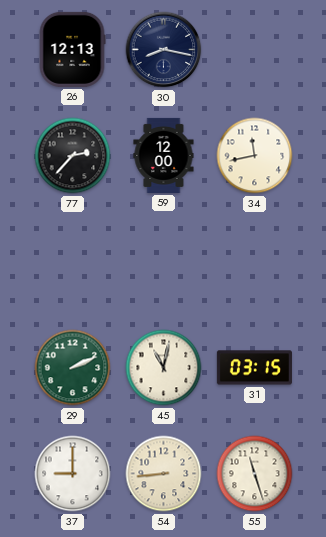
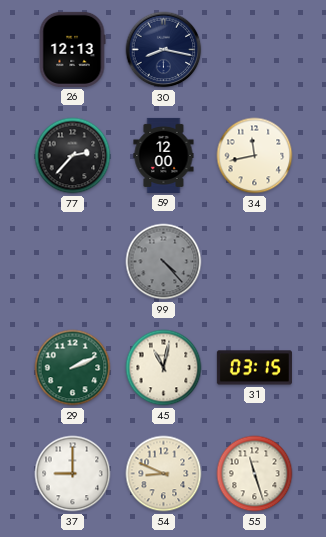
99: none -> 4:23
54: 8:44 -> 8:49
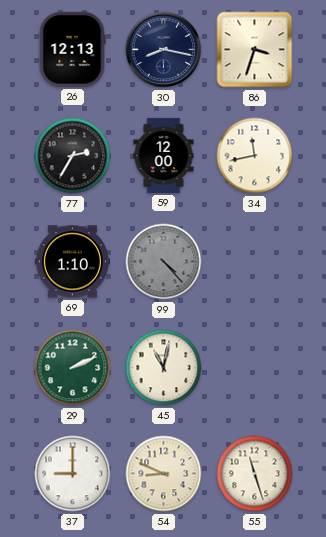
86: none -> 3:33
77: 2:37 -> 2:35
69: none -> 1:10
31: 03:15 -> none
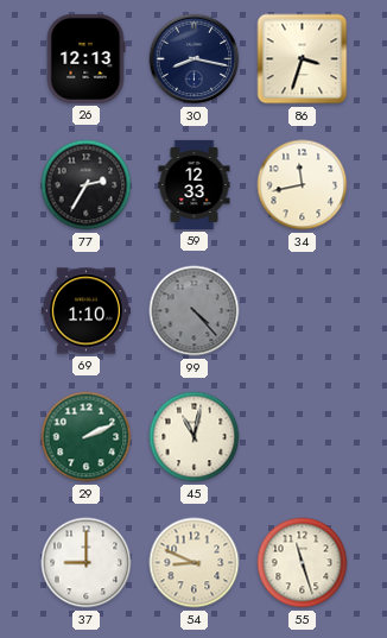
59: 12:00 -> 12:33
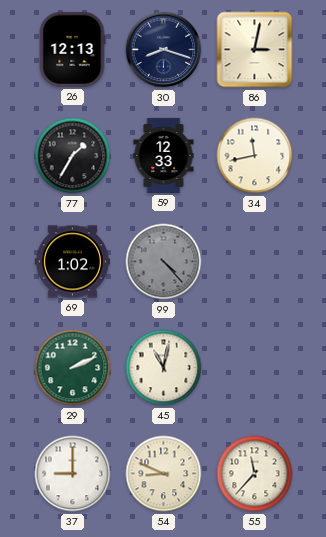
30: 8:17 -> 8:18
86: 3:33 -> 3:02
77: 2:35 -> 1:35
69: 1:10 -> 1:02
55: 11:27 -> 11:37
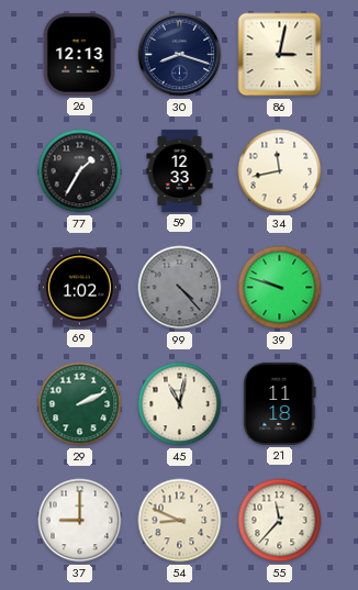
39: none -> 9:48
21: none -> 11:18
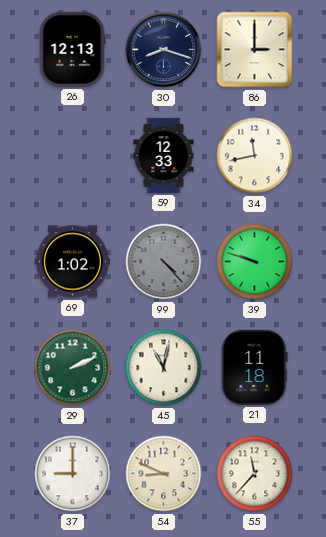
86: 3:02 -> 3:00
77: 1:35 -> none
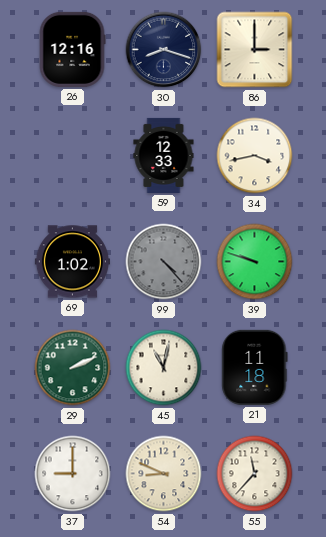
26: 12:13 -> 12:16
34: 11:43 -> 3:43
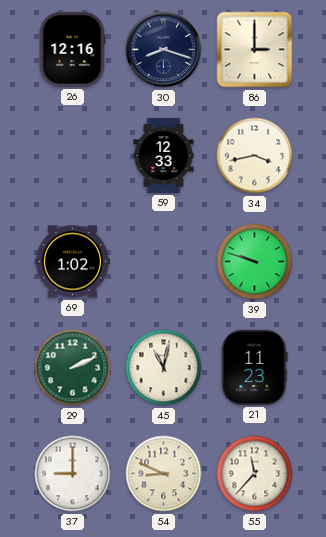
99: 4:23 -> none
21: 11:18 -> 11:23
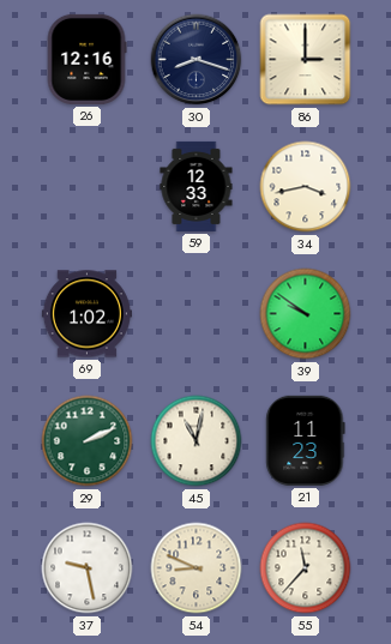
39: 9:48 -> 9:51
37: 9:00 -> 9:28
